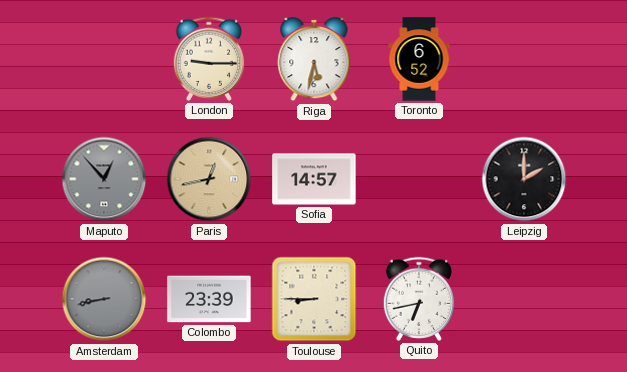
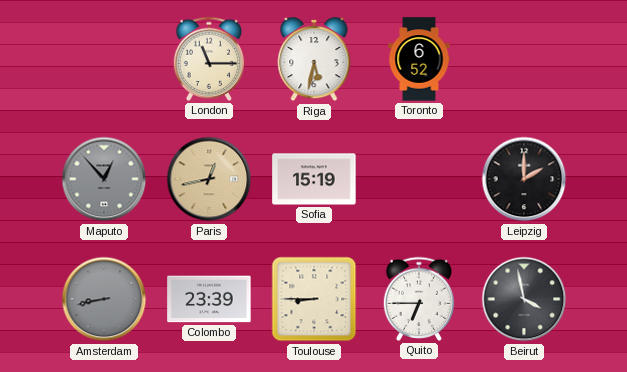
London: 9:15 -> 11:15
Sofia: 14:57 -> 15:19
Quito: 6:43 -> 6:45
Beirut: none -> 3:58
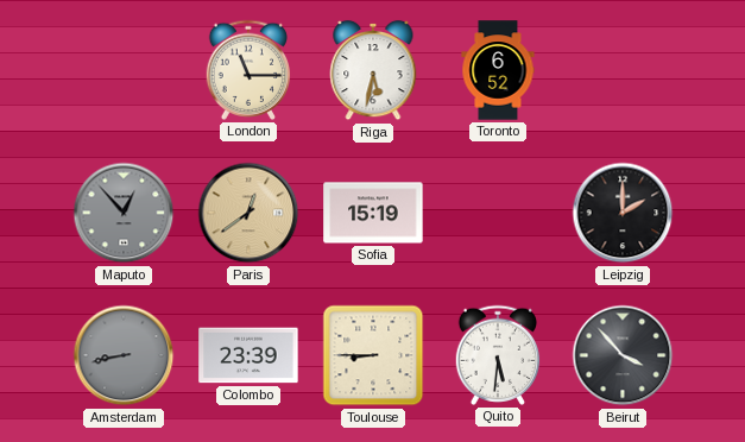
Paris: 12:43 -> 12:39
Quito: 6:45 -> 5:31
Beirut: 3:58 -> 3:53
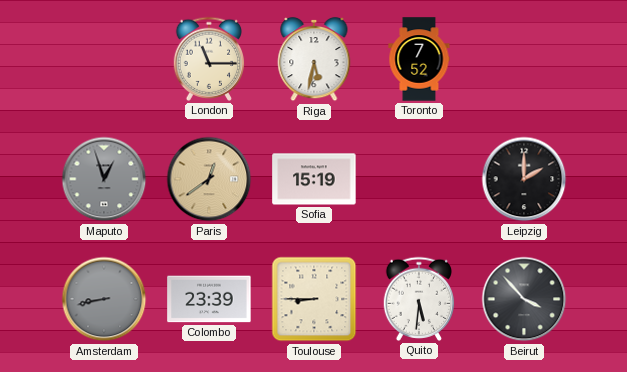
Toronto: 6:52 -> 7:52
Maputo: 12:53 -> 12:57
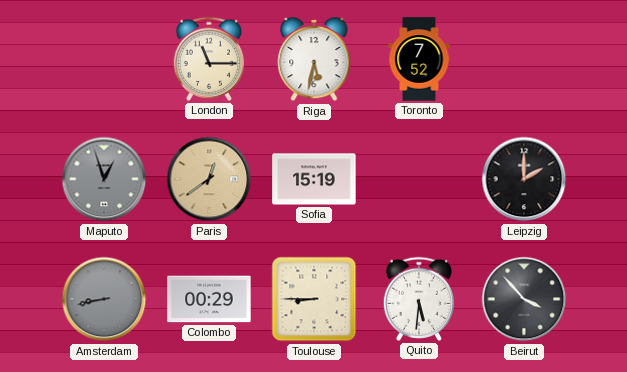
Colombo: 23:39 -> 00:29
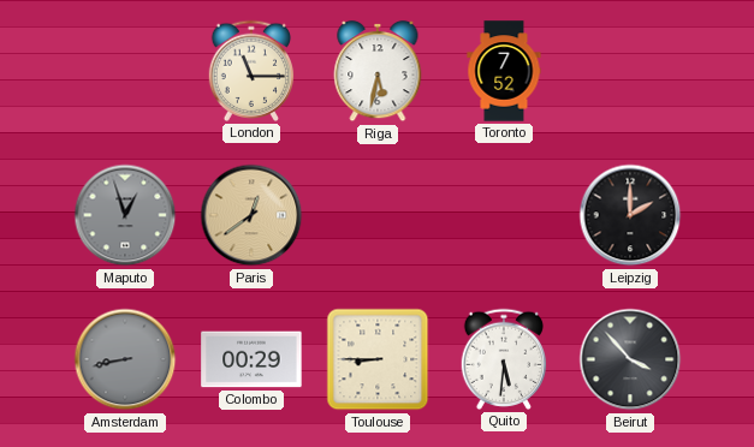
Sofia: 15:19 -> none
